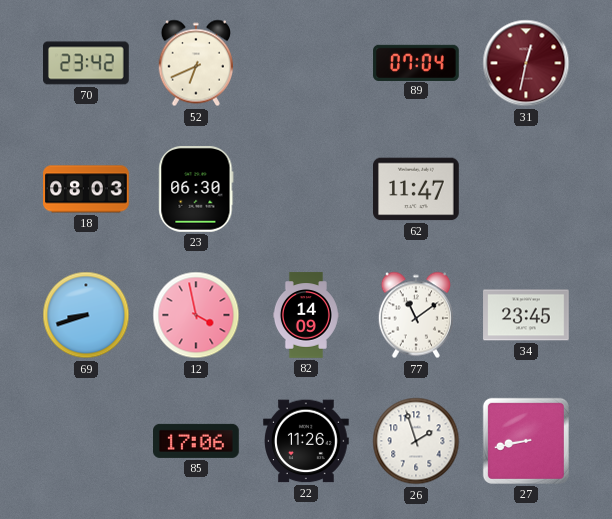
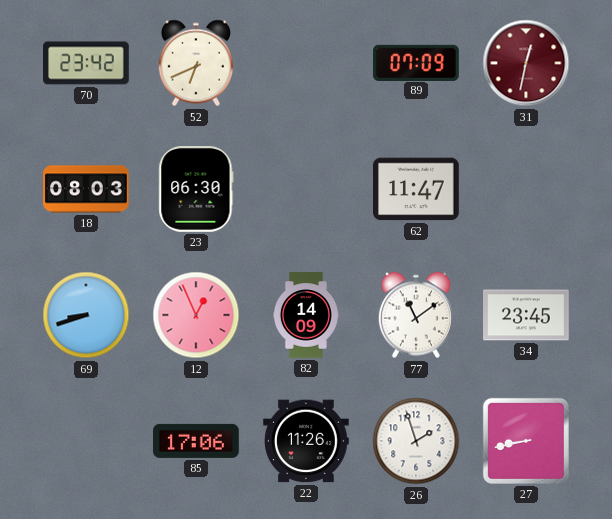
89: 07:04 -> 07:09
12: 3:58 -> 12:56
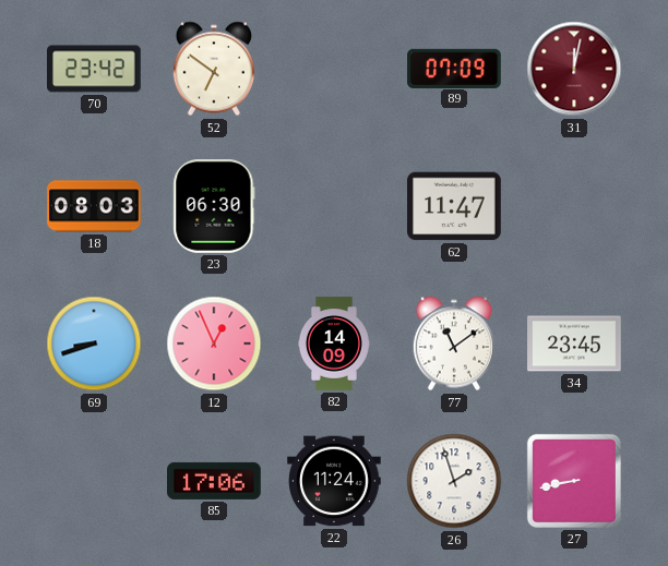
52: 6:41 -> 6:51
31: 12:32 -> 12:02
22: 11:26 -> 11:24
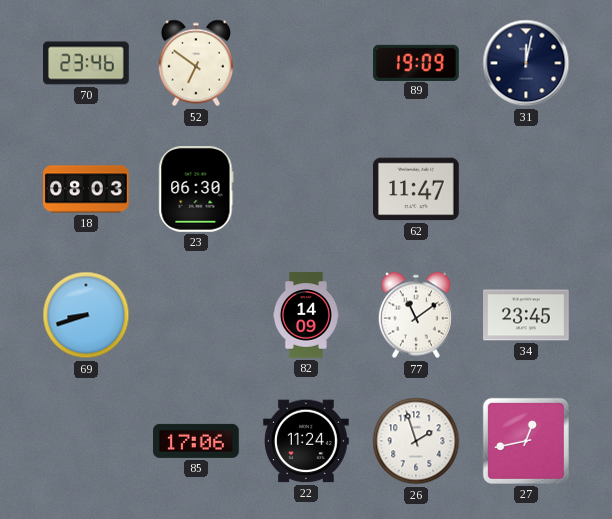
70: 23:42 -> 23:46
89: 07:09 -> 19:09
31 dial: burgundy -> navy
12: 12:56 -> none
27: 8:43 -> 12:43
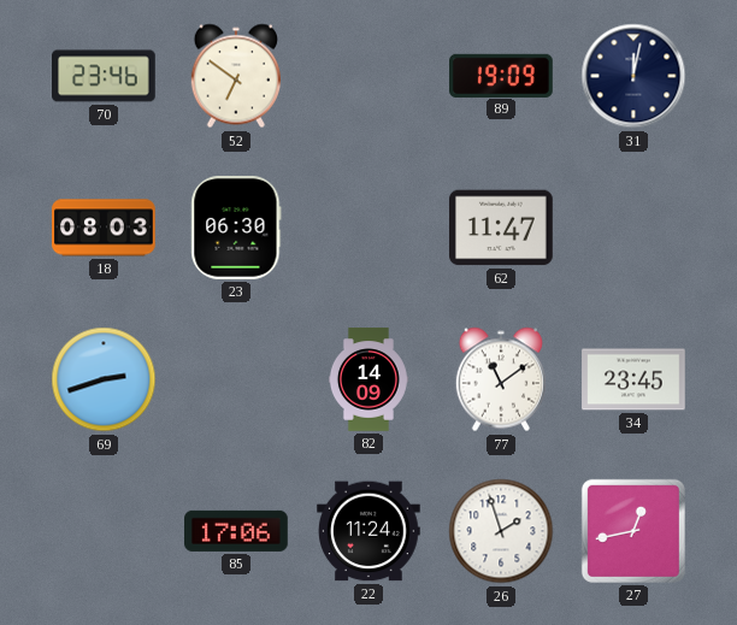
69: 8:42 -> 2:42
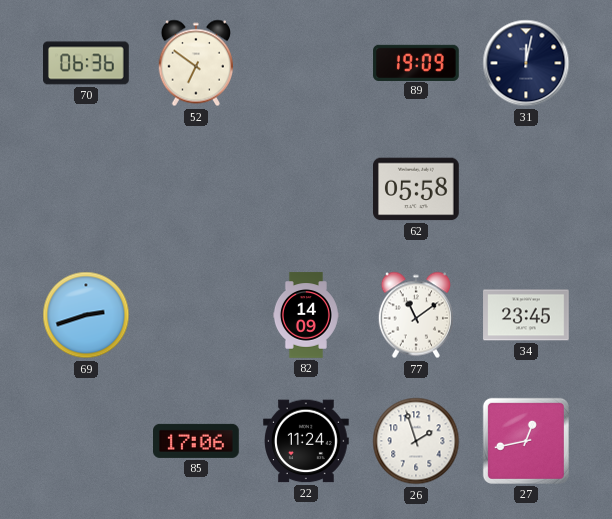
70: 23:46 -> 06:36
18: 08:03 -> none
23: 06:30 -> none
62: 11:47 -> 05:58
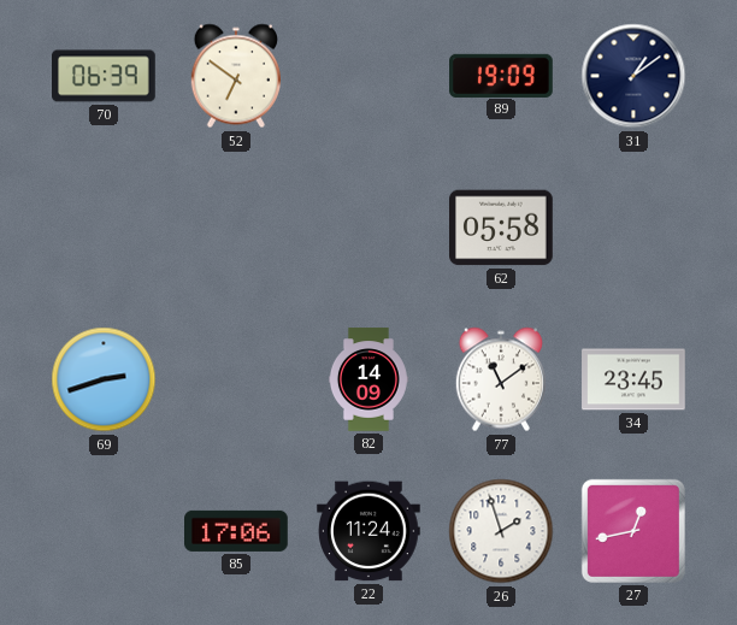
70: 06:36 -> 06:39
31: 12:02 -> 1:09
